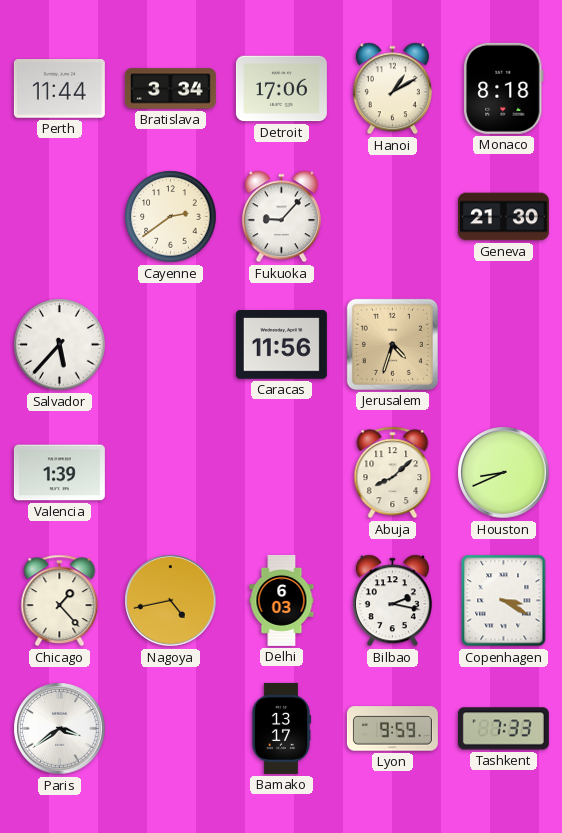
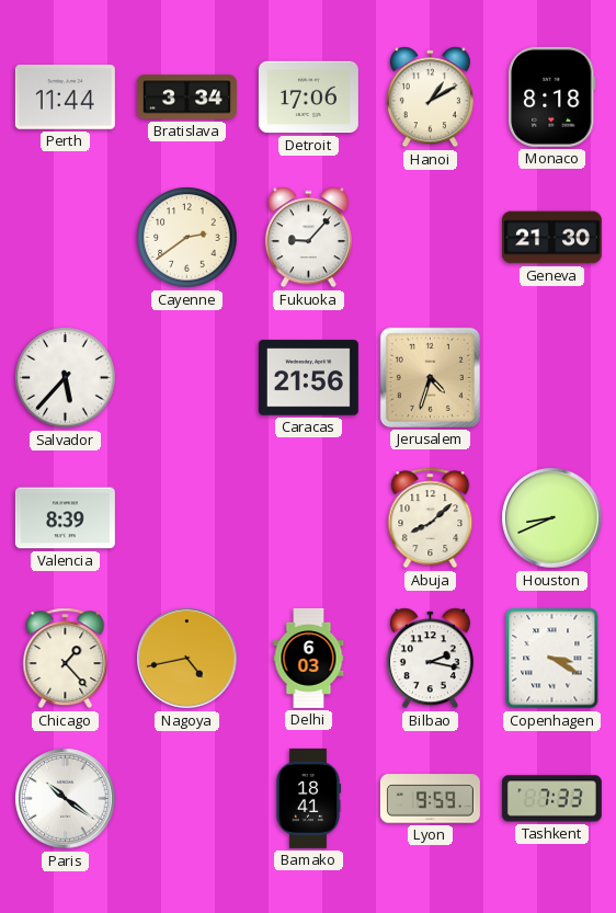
Caracas: 11:56 -> 21:56
Valencia: 1:39 -> 8:39
Paris: 3:39 -> 10:21
Bamako: 13:17 -> 18:41
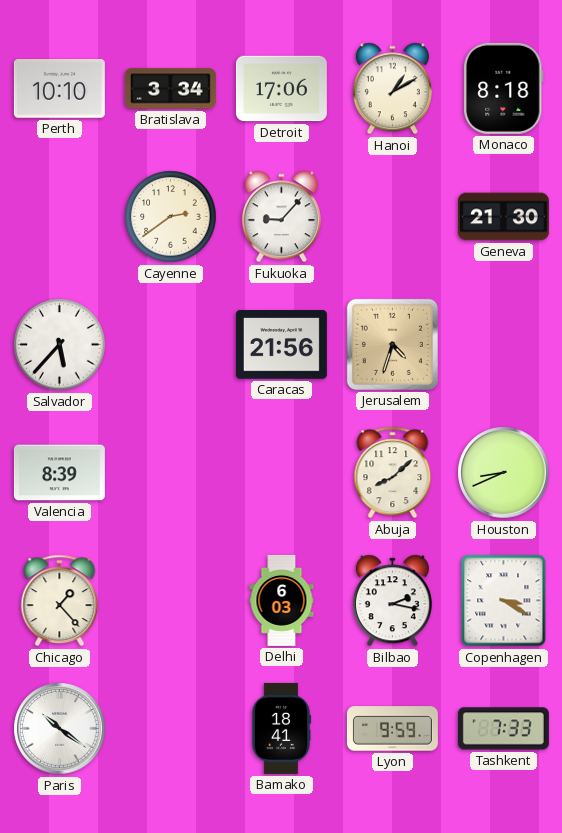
Perth: 11:44 -> 10:10
Nagoya: 4:43 -> none
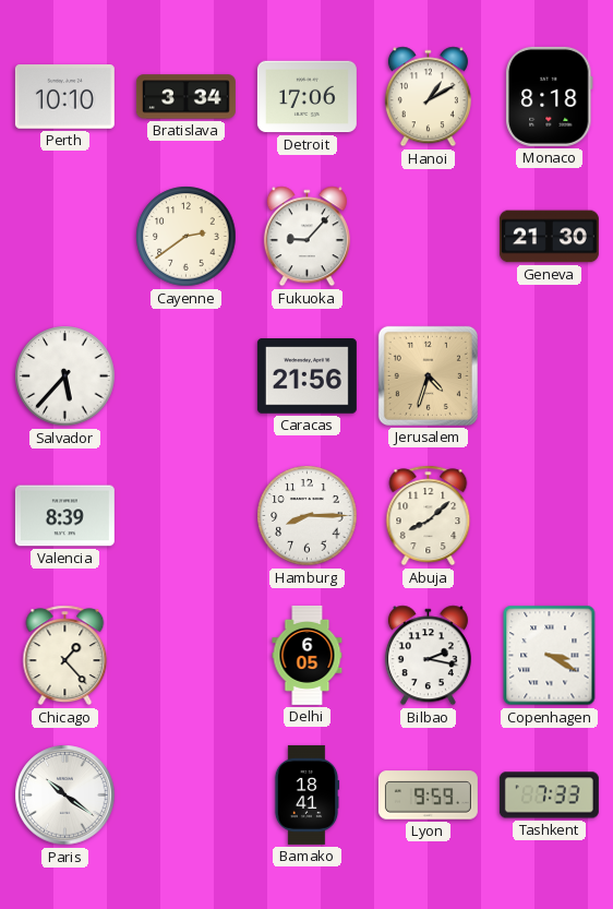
Hamburg: none -> 8:15
Houston: 8:41 -> none
Delhi: 6:03 -> 6:05
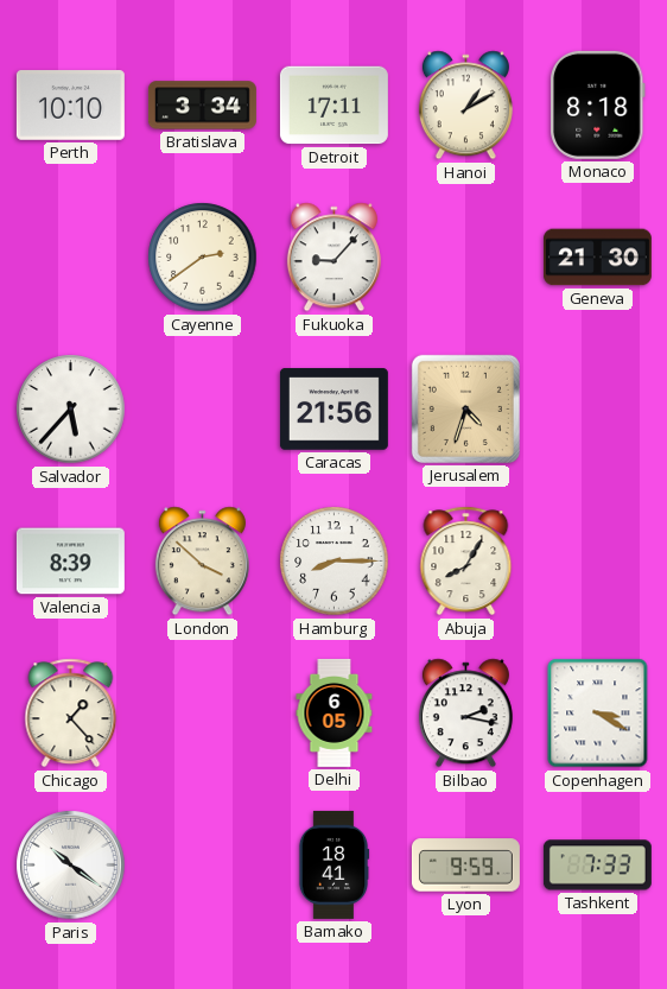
Detroit: 17:06 -> 17:11
London: none -> 3:52
Abuja: 8:08 -> 8:05
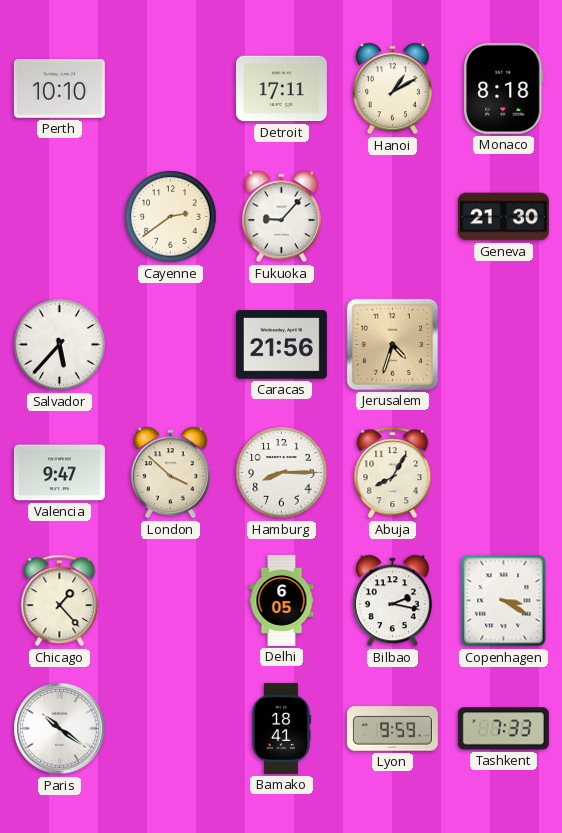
Bratislava: 3:34 -> none
Valencia: 8:39 -> 9:47
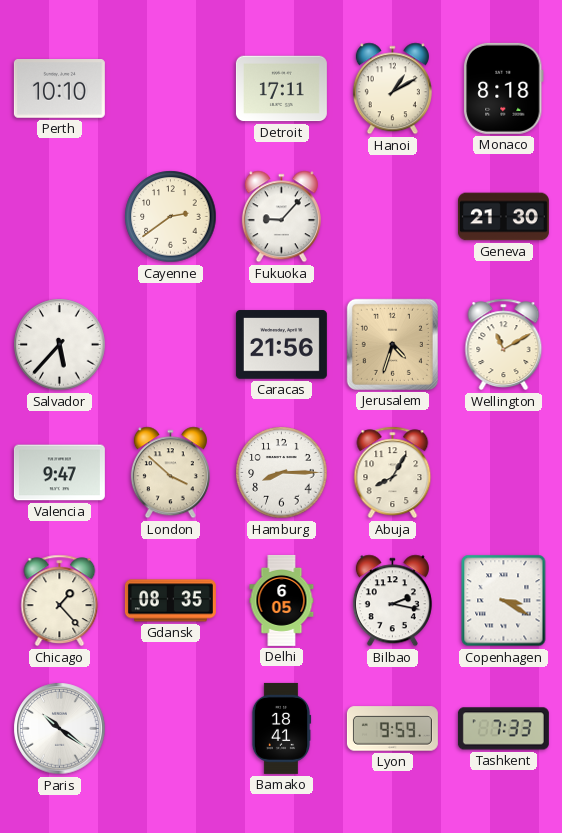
Wellington: none -> 11:10
Gdansk: none -> 08:35
